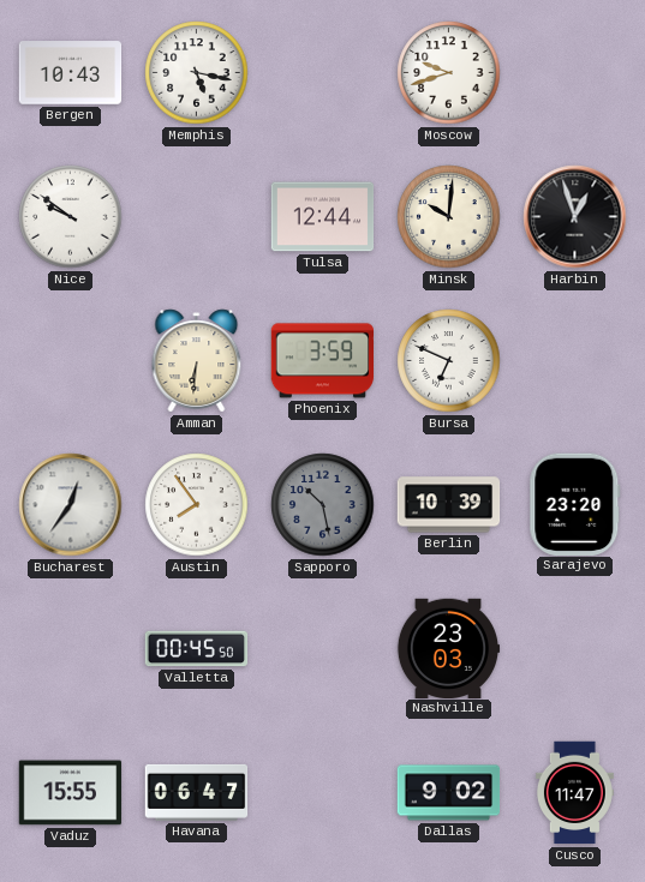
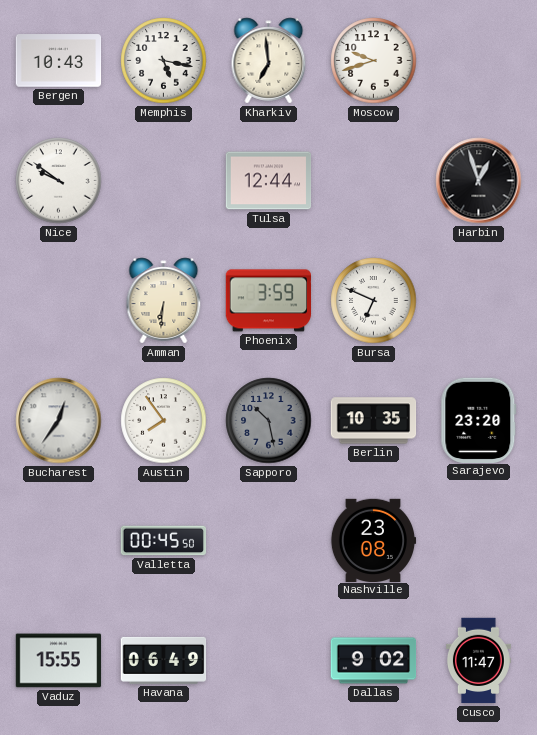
Kharkiv: none -> 6:59
Minsk: 10:01 -> none
Berlin: 10:39 -> 10:35
Nashville: 23:03 -> 23:08
Havana: 06:47 -> 06:49
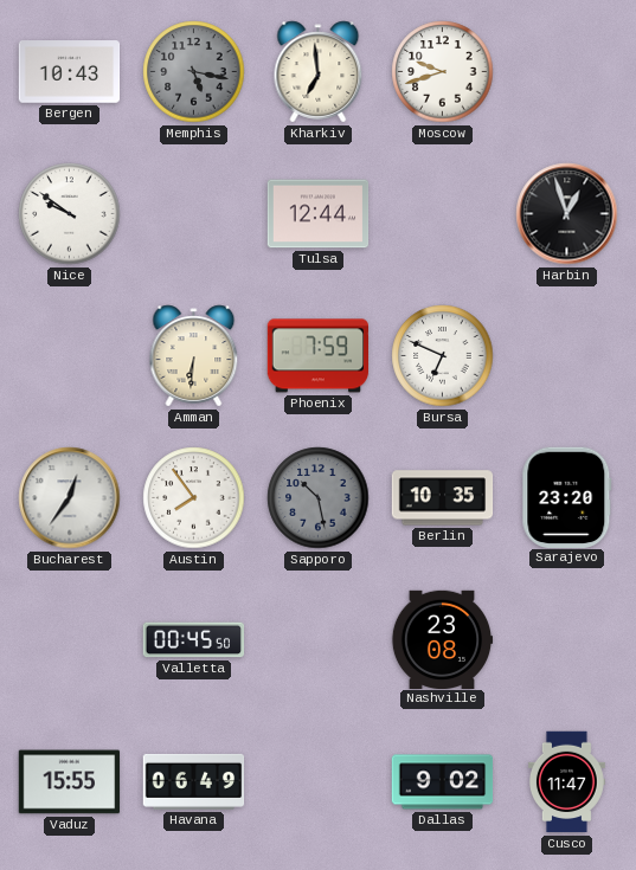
Memphis dial: white -> grey
Phoenix: 3:59 -> 7:59
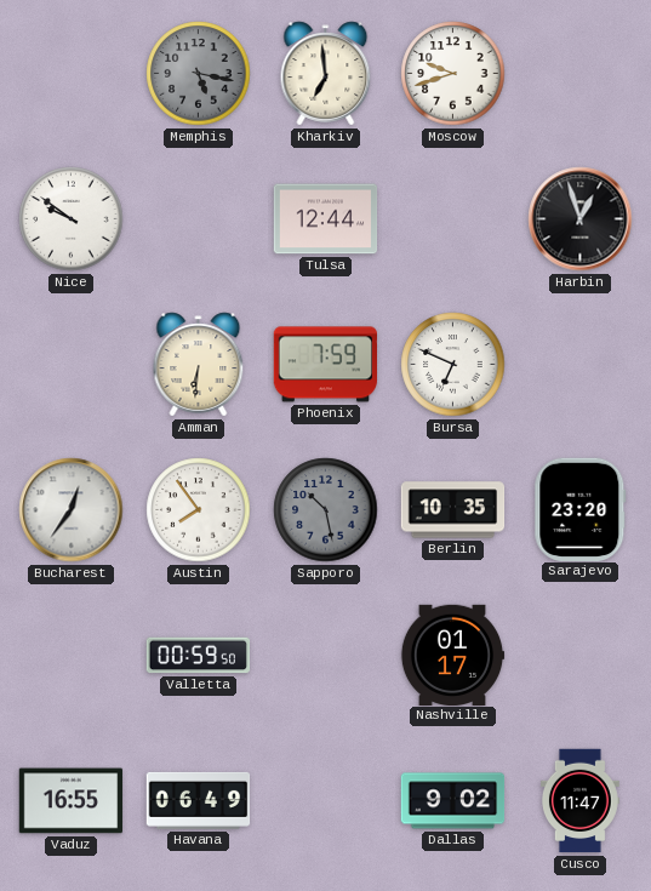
Bergen: 10:43 -> none
Valletta: 00:45 -> 00:59
Nashville: 23:08 -> 01:17
Vaduz: 15:55 -> 16:55
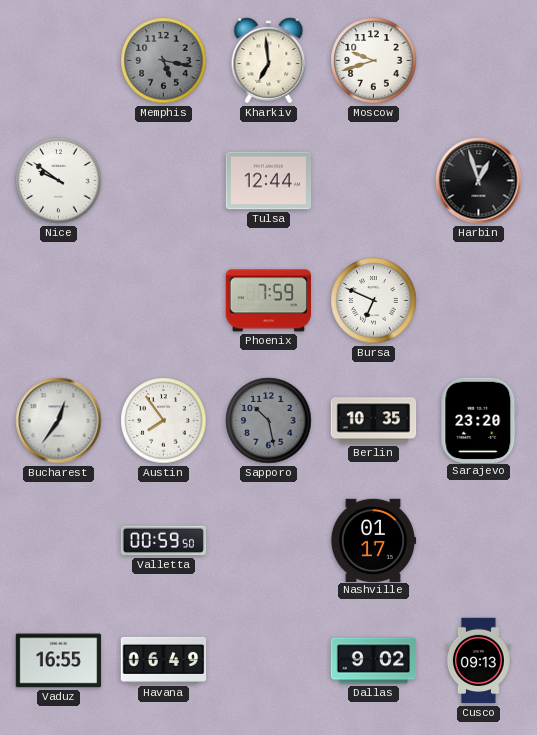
Amman: 6:31 -> none
Cusco: 11:47 -> 09:13
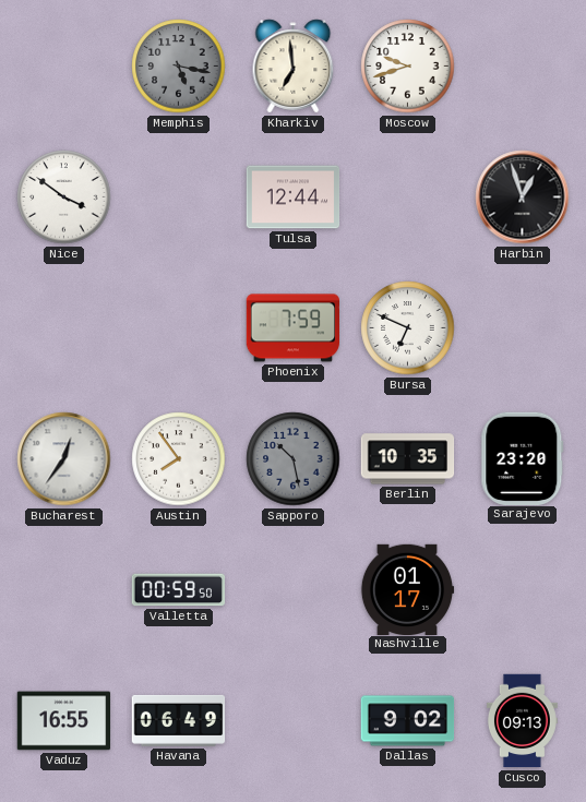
Nice: 9:51 -> 3:51
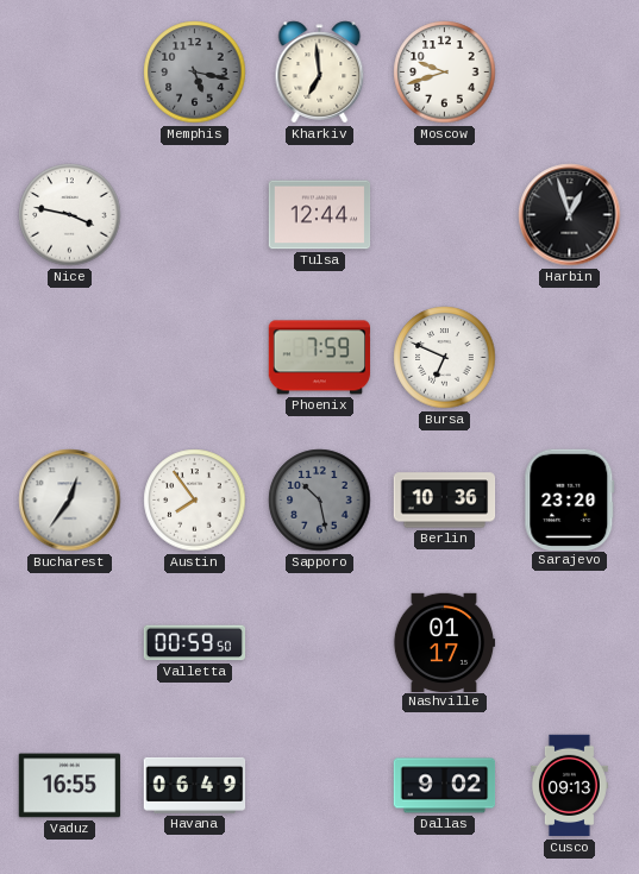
Nice: 3:51 -> 3:47
Berlin: 10:35 -> 10:36
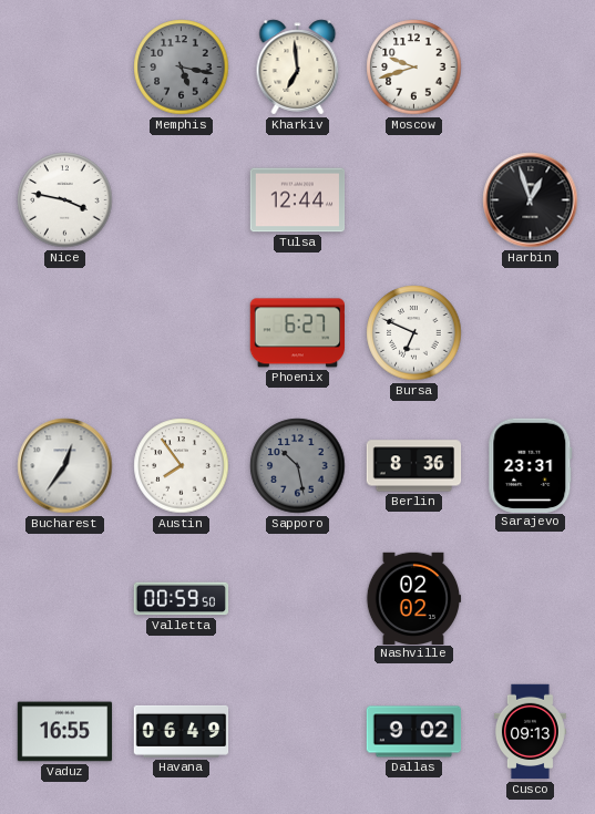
Phoenix: 7:59 -> 6:27
Berlin: 10:36 -> 8:36
Sarajevo: 23:20 -> 23:31
Nashville: 01:17 -> 02:02
